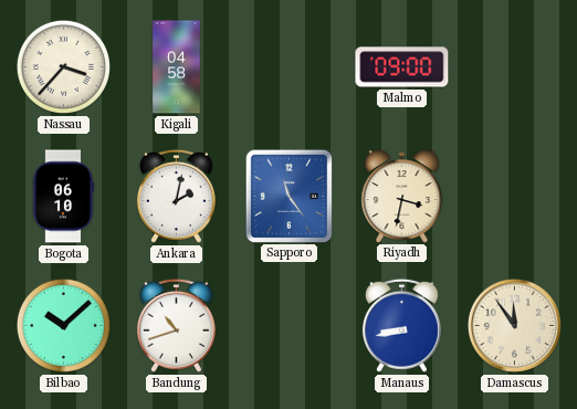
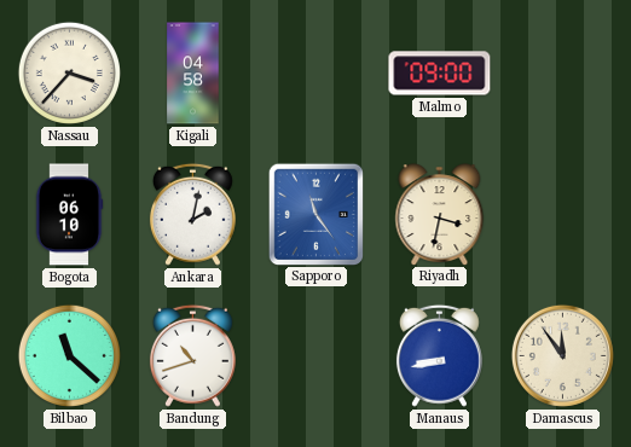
Bilbao: 10:08 -> 11:22
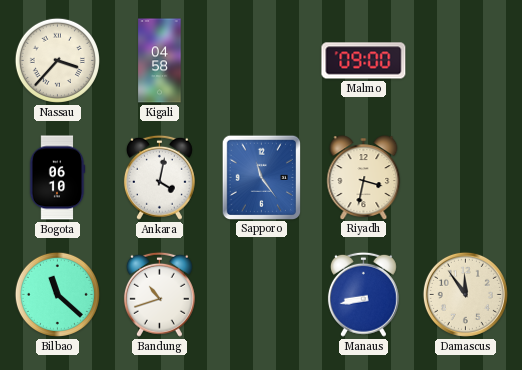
Ankara: 2:02 -> 4:02
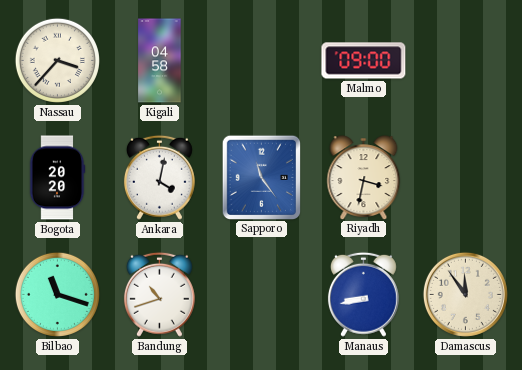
Bogota: 06:10 -> 20:20
Bilbao: 11:22 -> 11:18
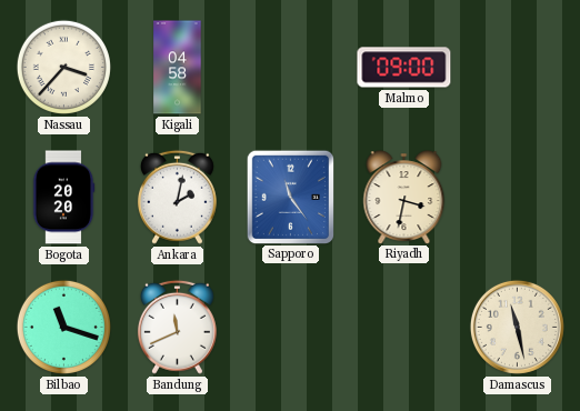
Ankara: 4:02 -> 2:02
Bandung: 10:42 -> 11:41
Manaus: 8:43 -> none
Damascus: 11:54 -> 11:28
